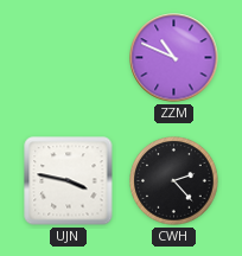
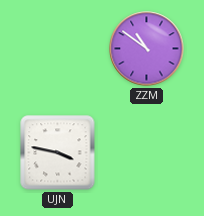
ZZM: 10:49 -> 10:51
CWH: 2:23 -> none
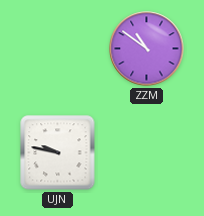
UJN: 3:47 -> 9:47
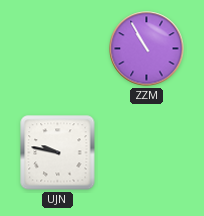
ZZM: 10:51 -> 10:55
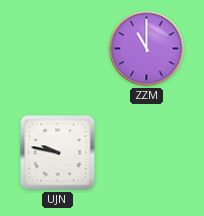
ZZM: 10:55 -> 11:00
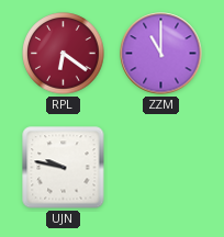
RPL: none -> 6:21
